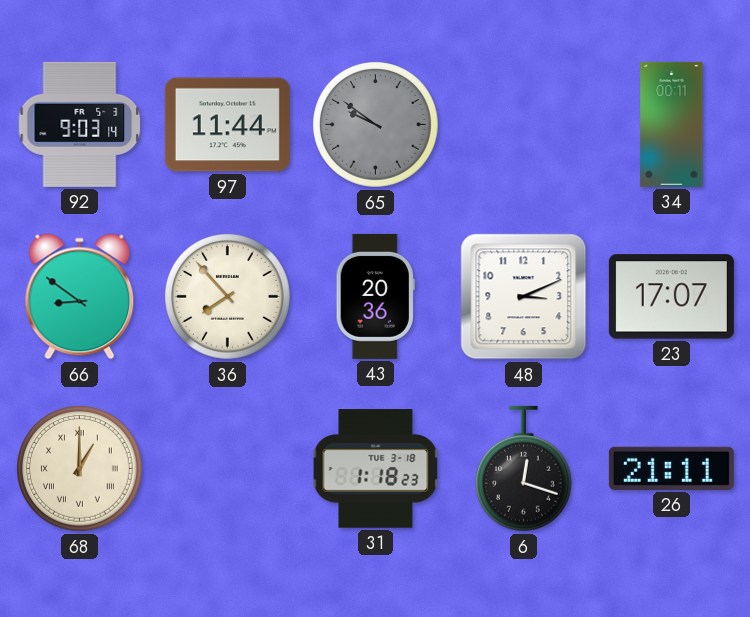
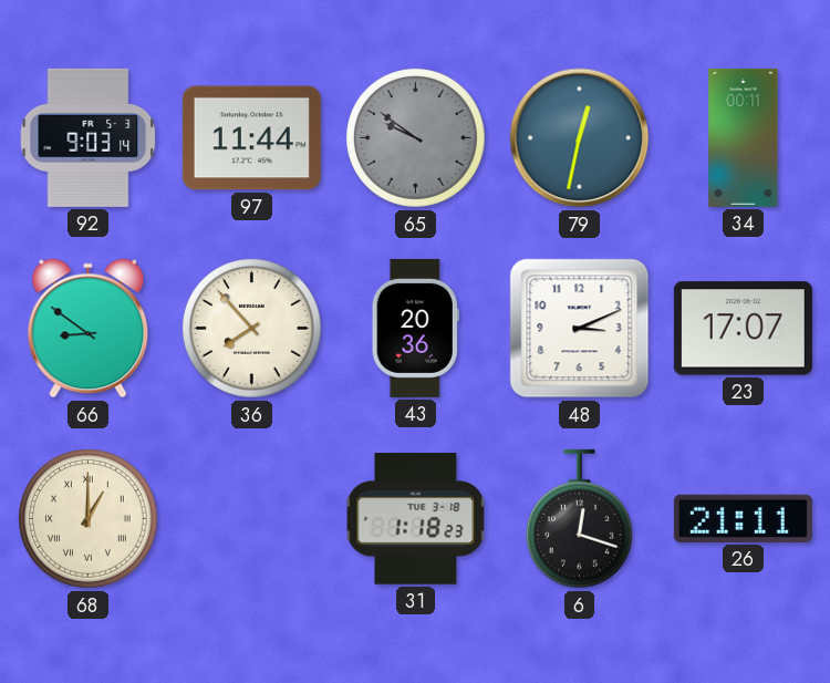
79: none -> 12:32
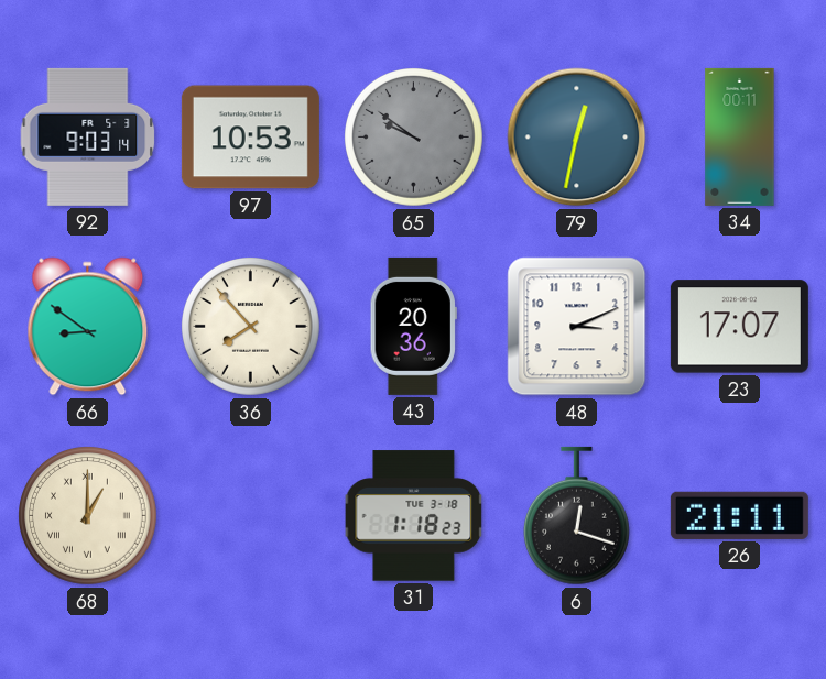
97: 11:44 -> 10:53
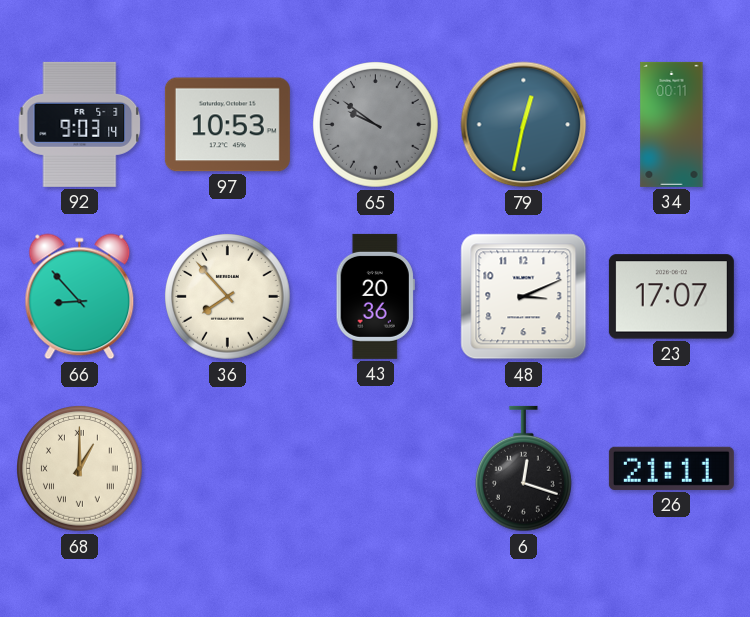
66: 8:51 -> 8:53
31: 1:18 -> none
